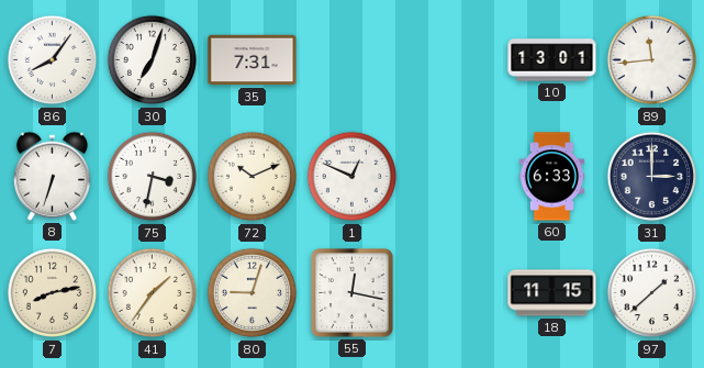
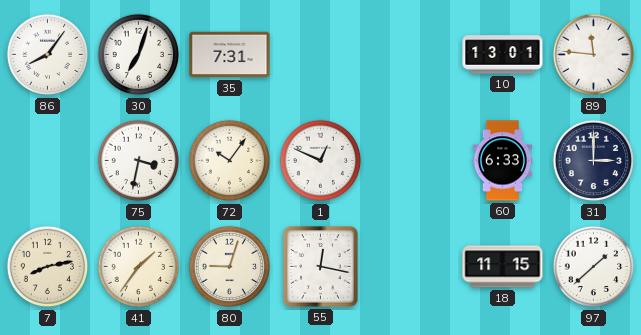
89: 11:44 -> 11:46
8: 6:33 -> none
72: 10:11 -> 10:06
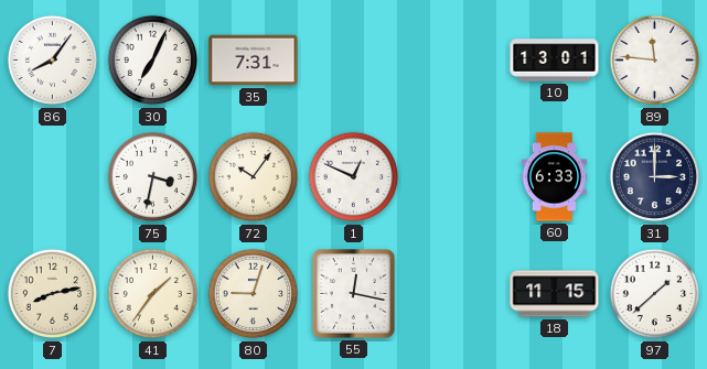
30: 7:03 -> 7:04
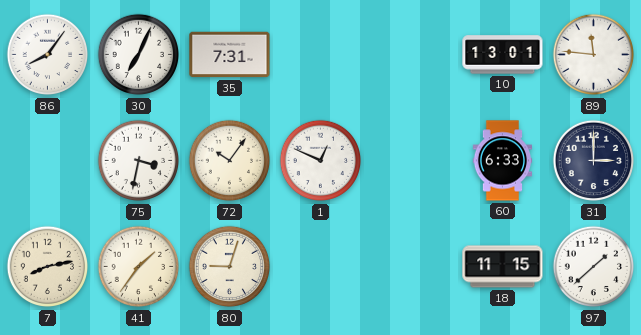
55: 12:17 -> none
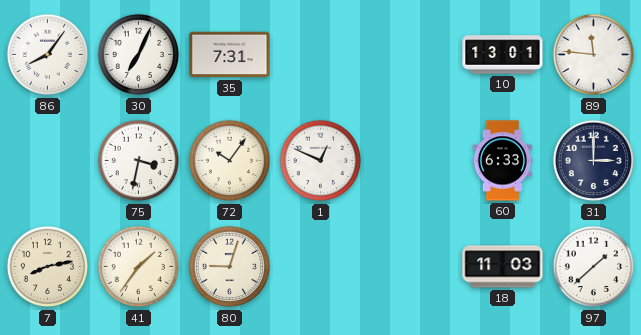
18: 11:15 -> 11:03
